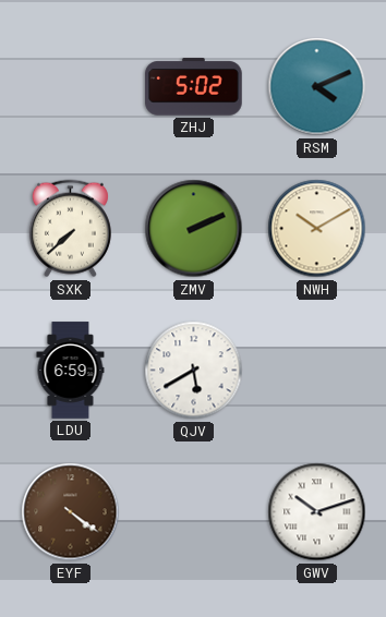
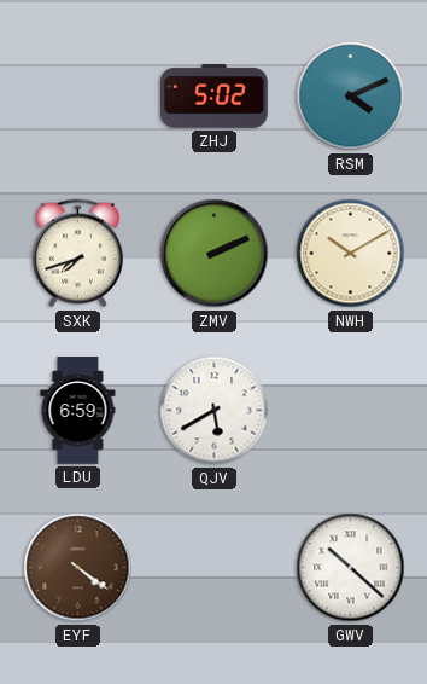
SXK: 7:38 -> 7:42
GWV: 10:12 -> 10:22
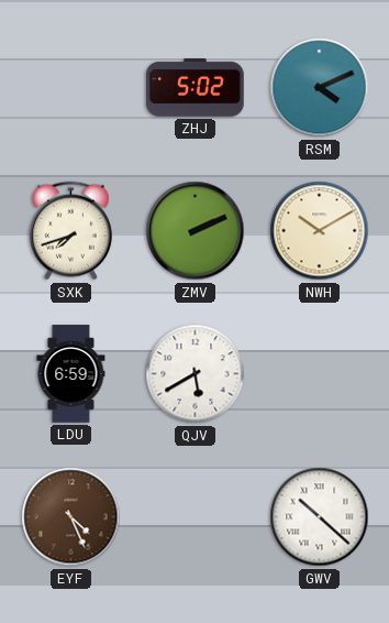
EYF: 4:21 -> 4:26
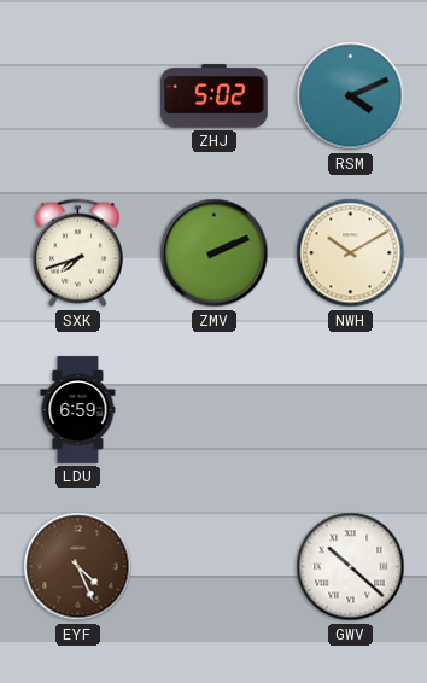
QJV: 5:40 -> none
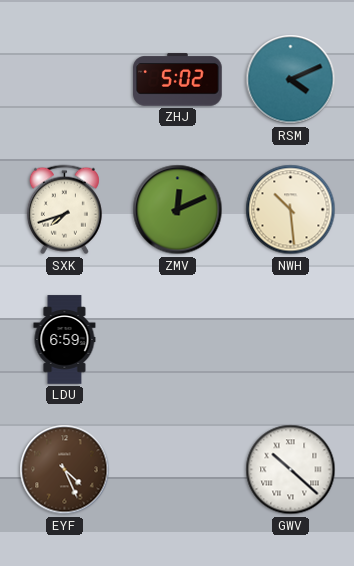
ZMV: 2:11 -> 12:11
NWH: 10:10 -> 10:29
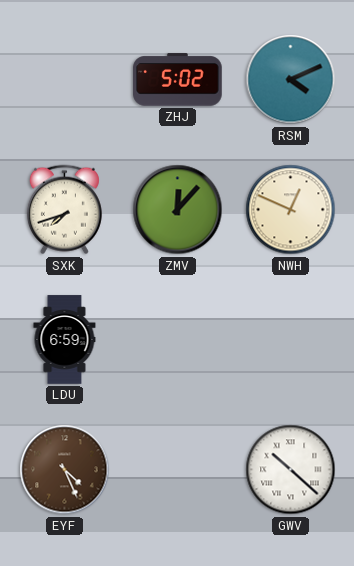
ZMV: 12:11 -> 12:07
NWH: 10:29 -> 12:49
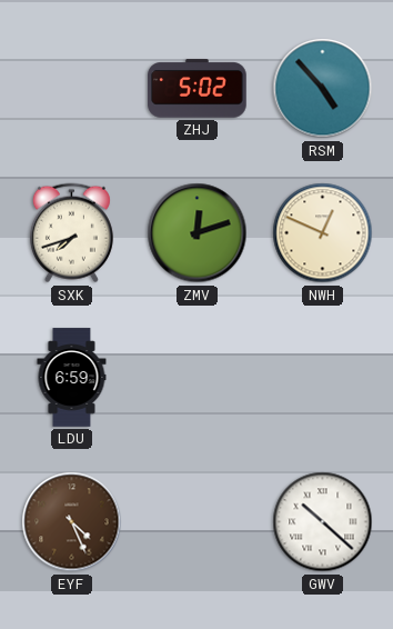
RSM: 4:11 -> 4:53
ZMV: 12:07 -> 12:12
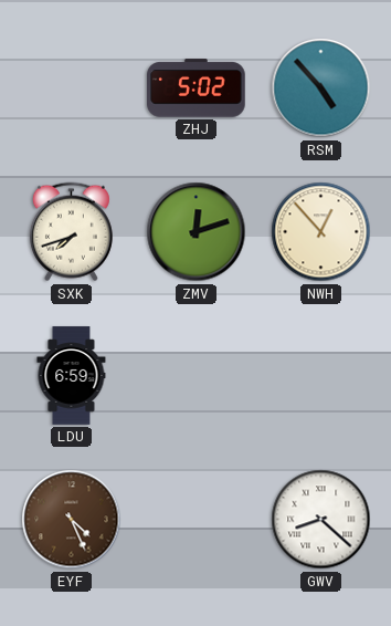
NWH: 12:49 -> 12:53
GWV: 10:22 -> 8:22
